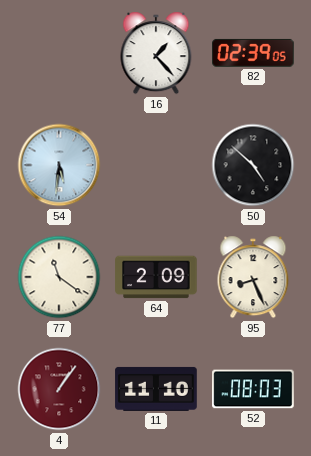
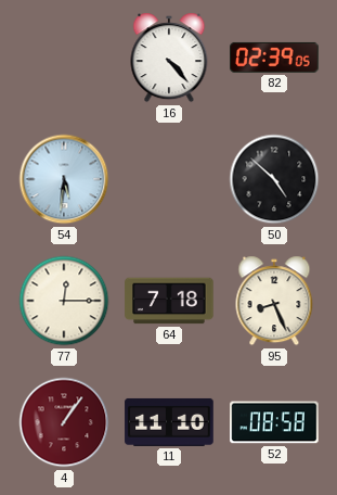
16: 1:23 -> 4:23
77: 11:21 -> 12:15
64: 2:09 -> 7:18
52: 08:03 -> 08:58
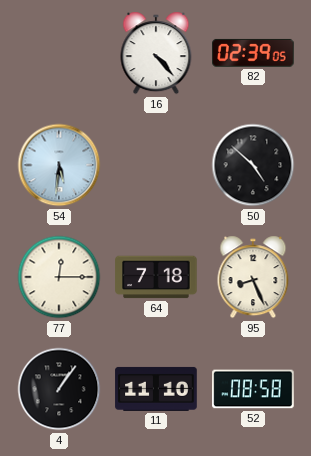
4 dial: burgundy -> black
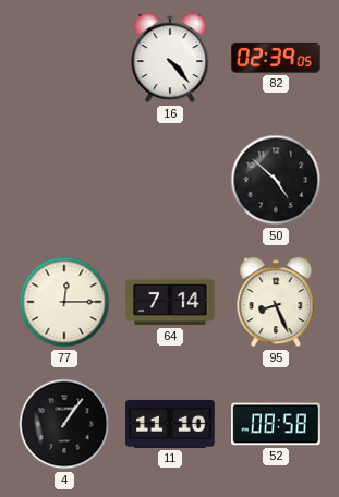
54: 5:31 -> none
64: 7:18 -> 7:14
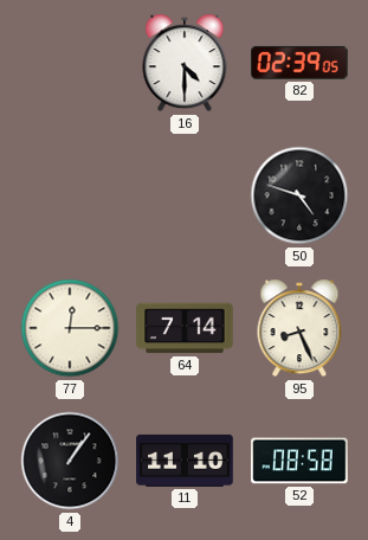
16: 4:23 -> 4:30
50: 4:52 -> 4:48
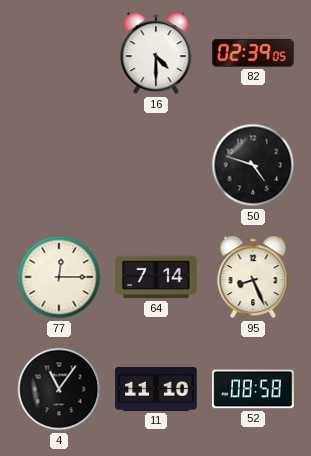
4: 1:06 -> 11:06
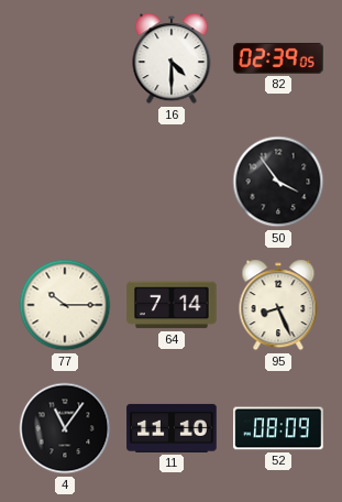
50: 4:48 -> 3:54
77: 12:15 -> 10:15
52: 08:58 -> 08:09
